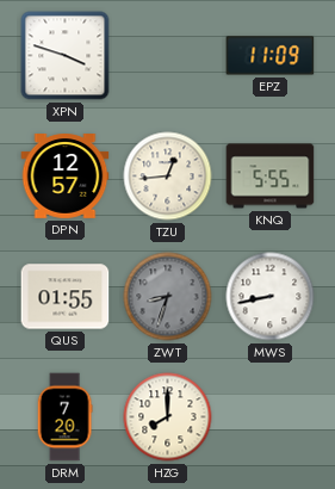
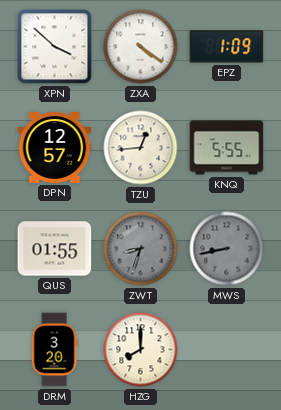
XPN: 3:48 -> 3:52
ZXA: none -> 4:21
EPZ: 11:09 -> 1:09
MWS dial: white -> grey
DRM: 7:20 -> 3:20
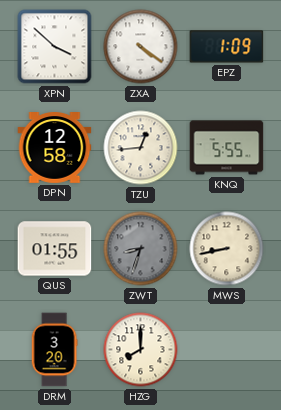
DPN: 12:57 -> 12:58
MWS dial: grey -> cream
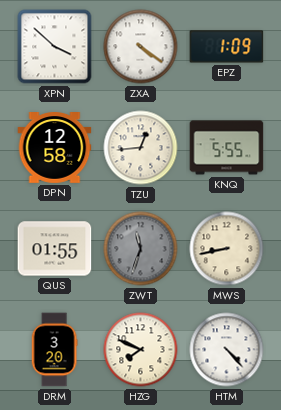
ZWT: 8:33 -> 11:33
HZG: 8:00 -> 7:49
HTM: none -> 4:23
